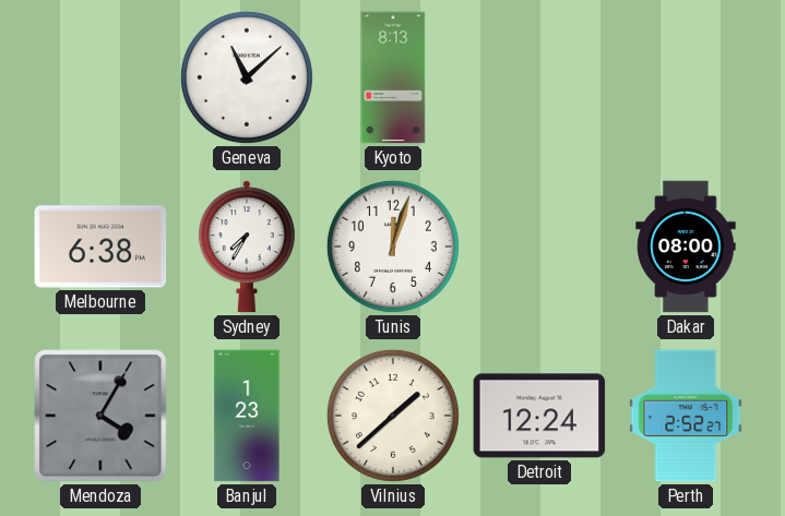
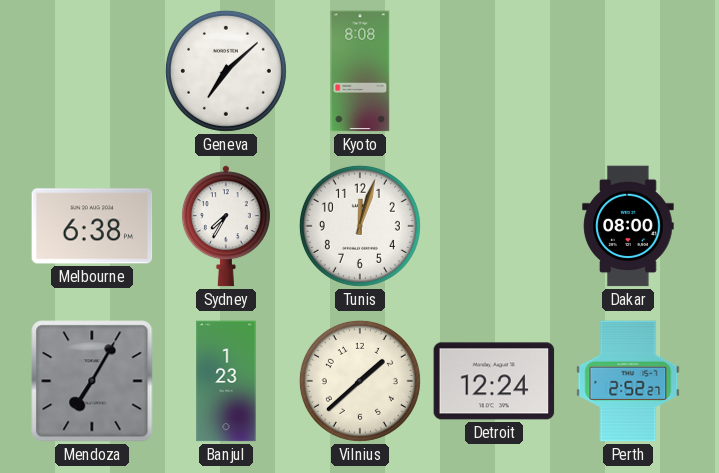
Geneva: 11:08 -> 7:08
Kyoto: 8:13 -> 8:08
Mendoza: 4:05 -> 7:05
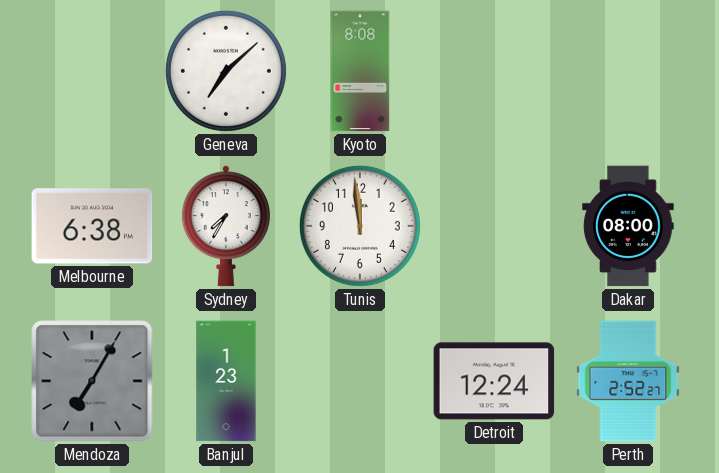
Tunis: 12:03 -> 11:59
Vilnius: 1:38 -> none
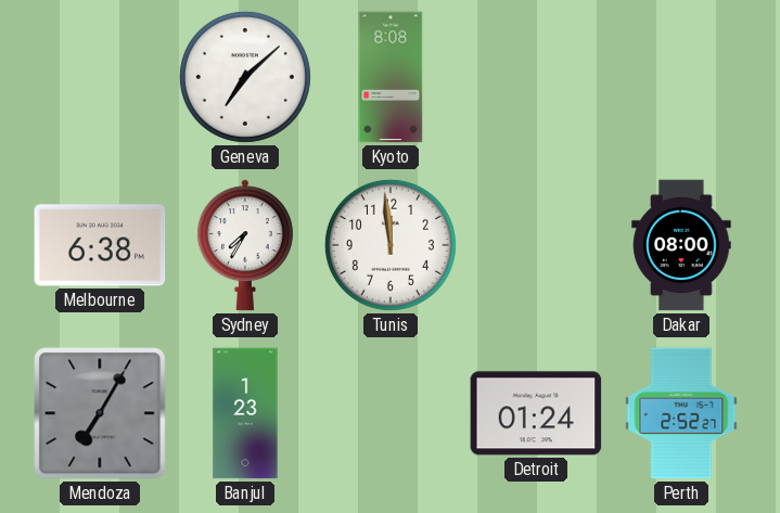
Detroit: 12:24 -> 01:24
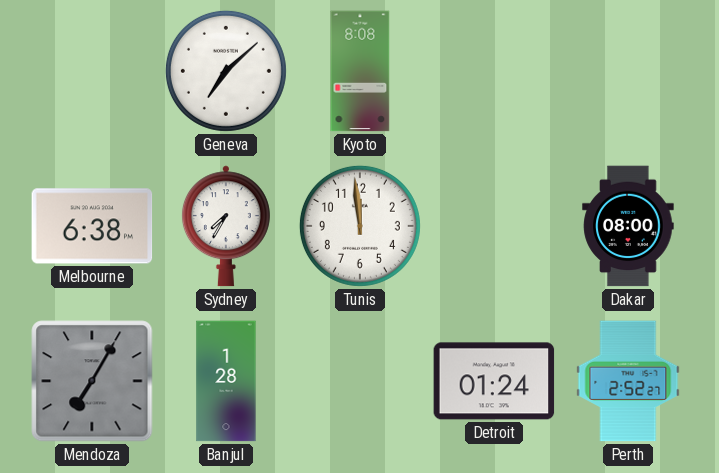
Banjul: 1:23 -> 1:28
